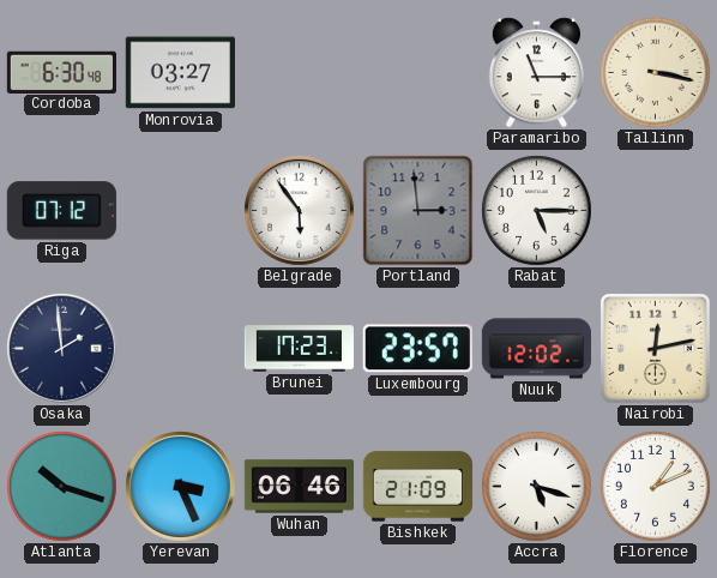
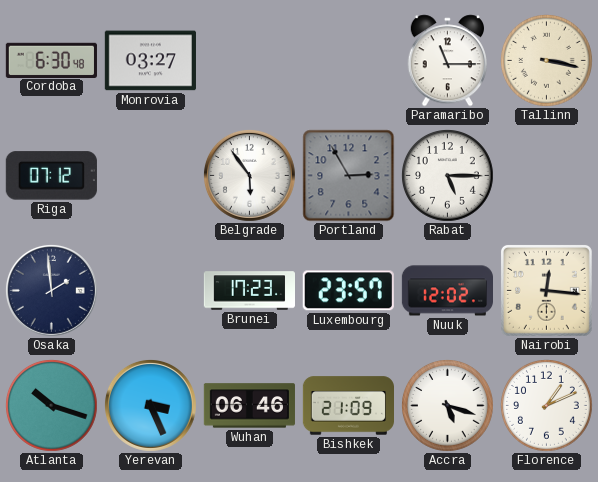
Portland: 2:59 -> 2:55
Nairobi: 12:13 -> 12:16
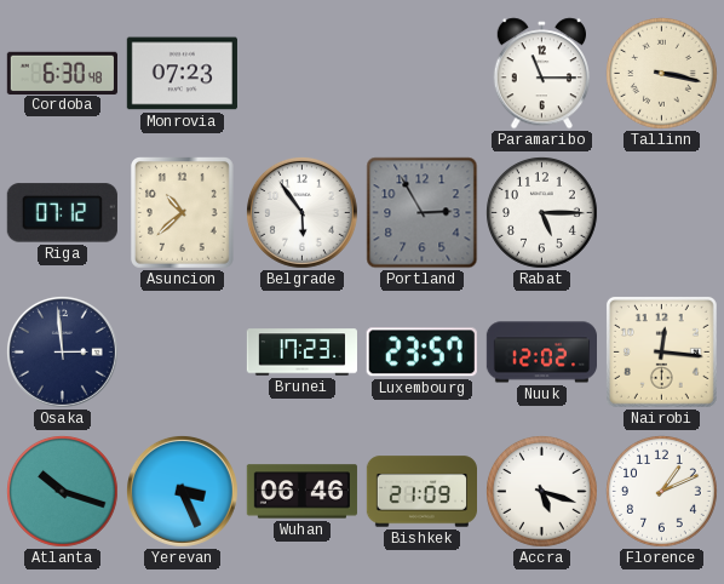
Monrovia: 03:27 -> 07:23
Asuncion: none -> 10:38
Osaka: 1:59 -> 2:59
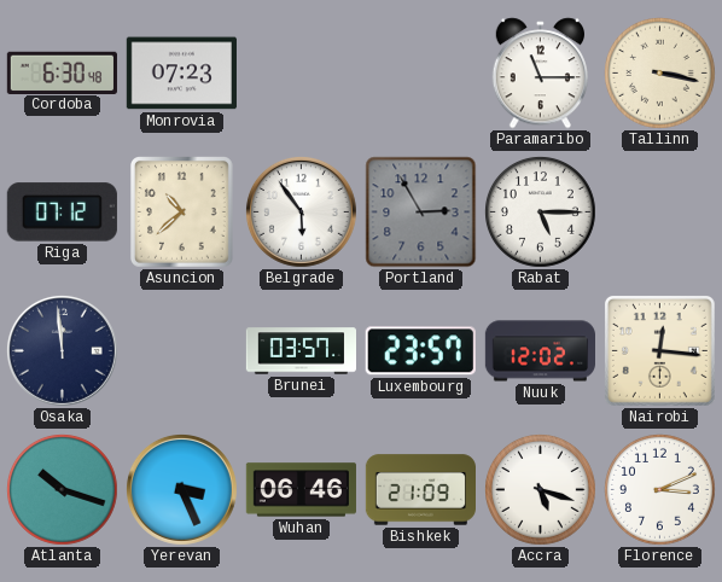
Osaka: 2:59 -> 11:59
Brunei: 17:23 -> 03:57
Florence: 1:11 -> 3:11
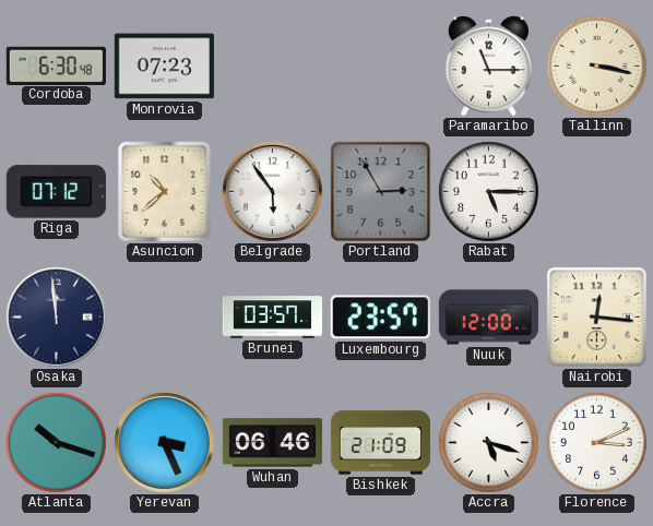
Nuuk: 12:02 -> 12:00
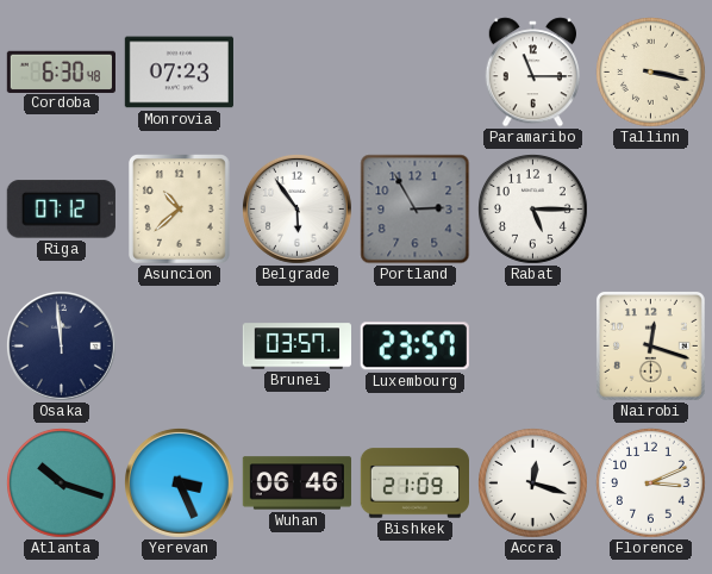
Nuuk: 12:00 -> none
Nairobi: 12:16 -> 12:18
Accra: 5:18 -> 12:18
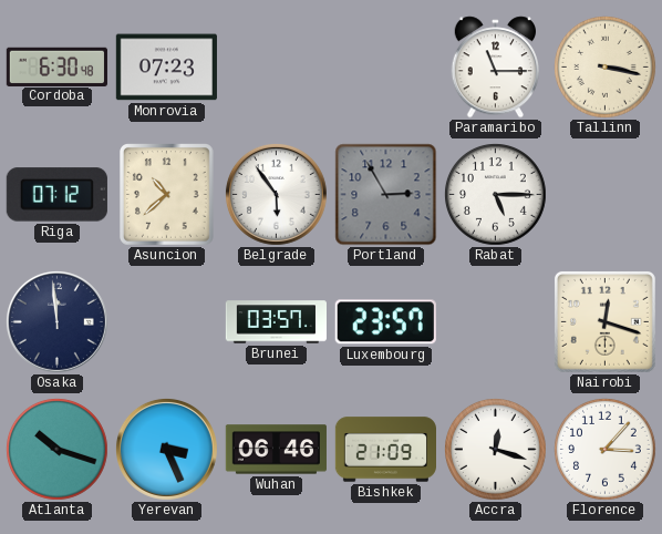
Florence: 3:11 -> 3:07
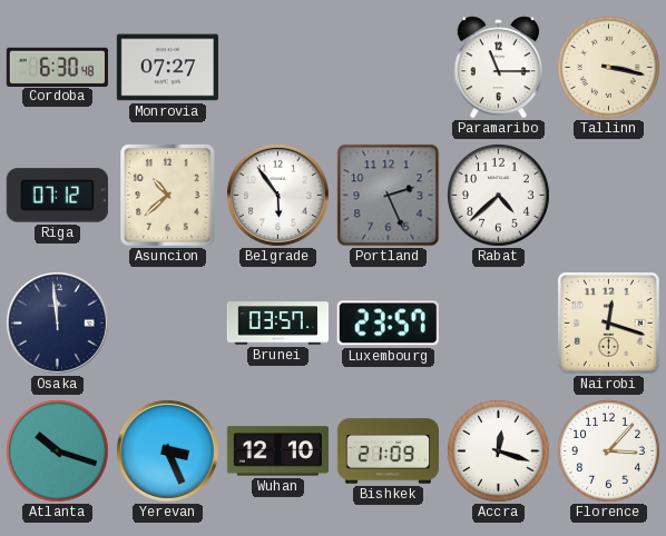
Monrovia: 07:23 -> 07:27
Portland: 2:55 -> 2:26
Rabat: 5:15 -> 4:38
Wuhan: 06:46 -> 12:10
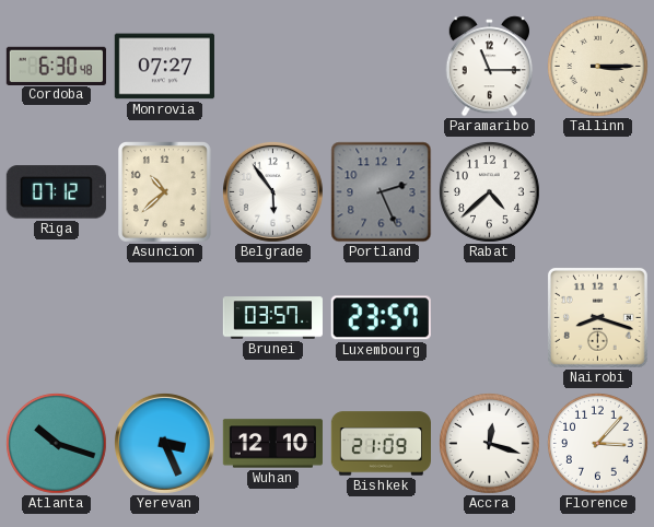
Tallinn: 3:17 -> 3:15
Osaka: 11:59 -> none
Nairobi: 12:18 -> 8:18
